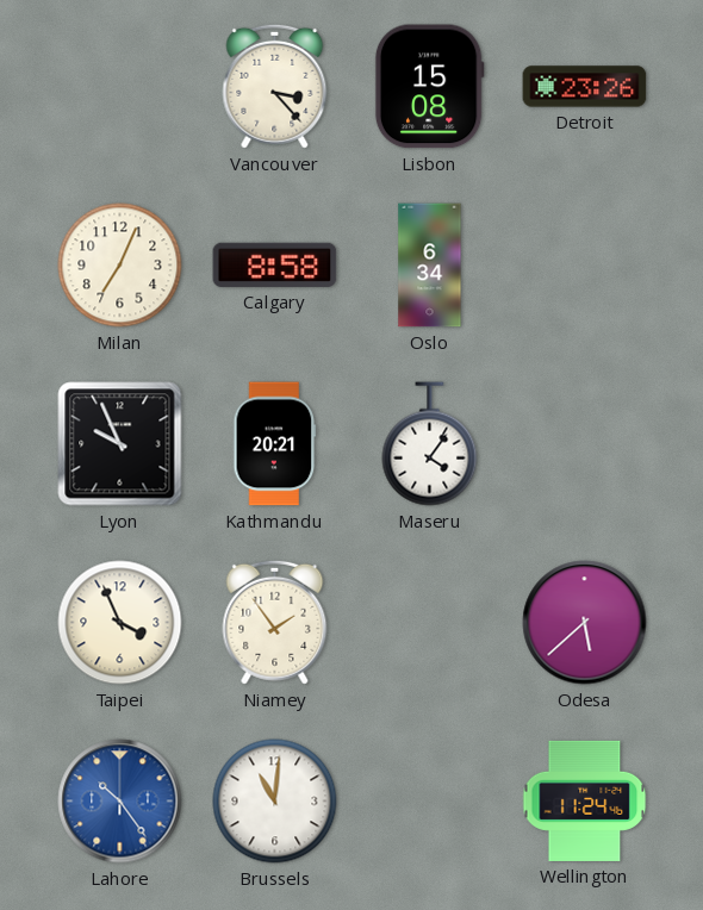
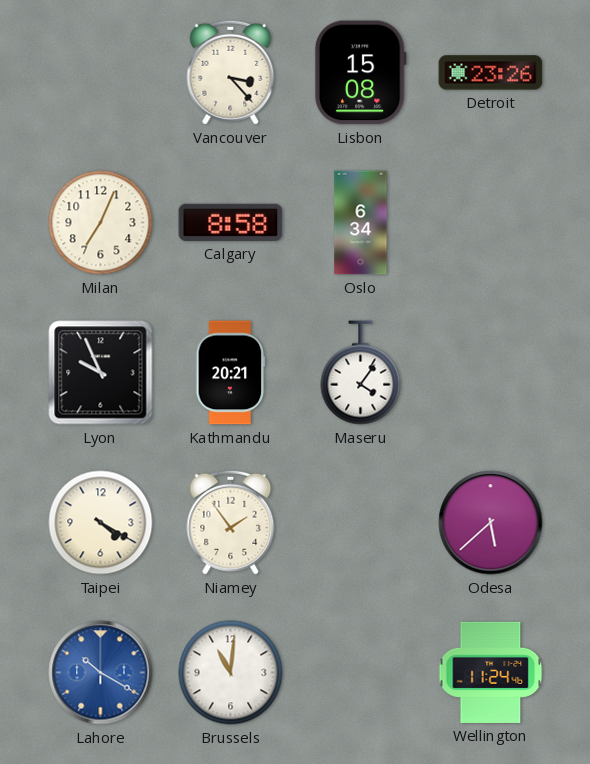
Taipei: 3:56 -> 4:20
Lahore: 10:24 -> 10:20
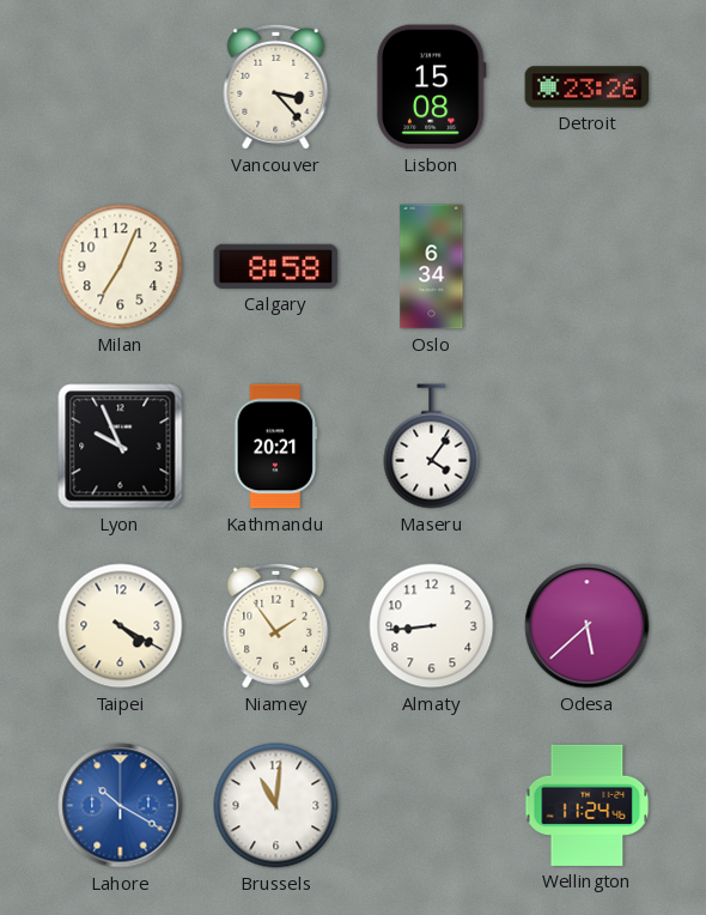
Almaty: none -> 8:44
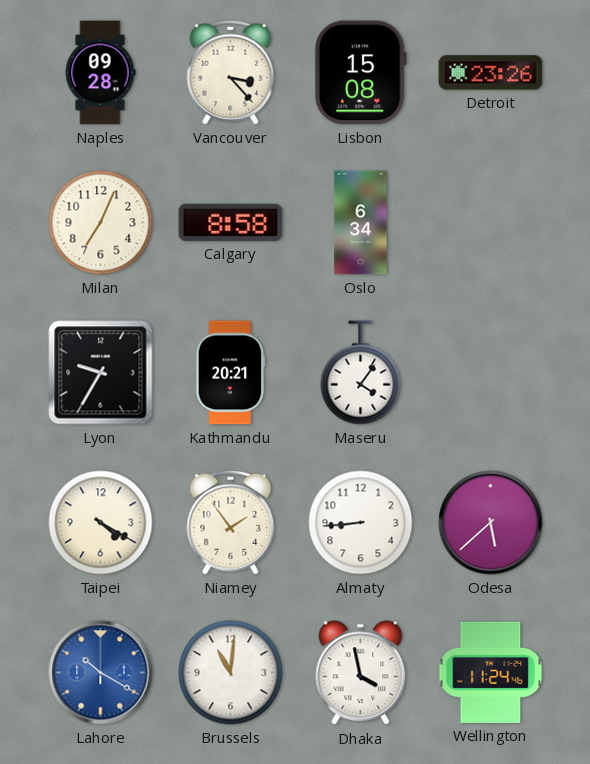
Naples: none -> 09:28
Lyon: 9:56 -> 9:35
Dhaka: none -> 3:58
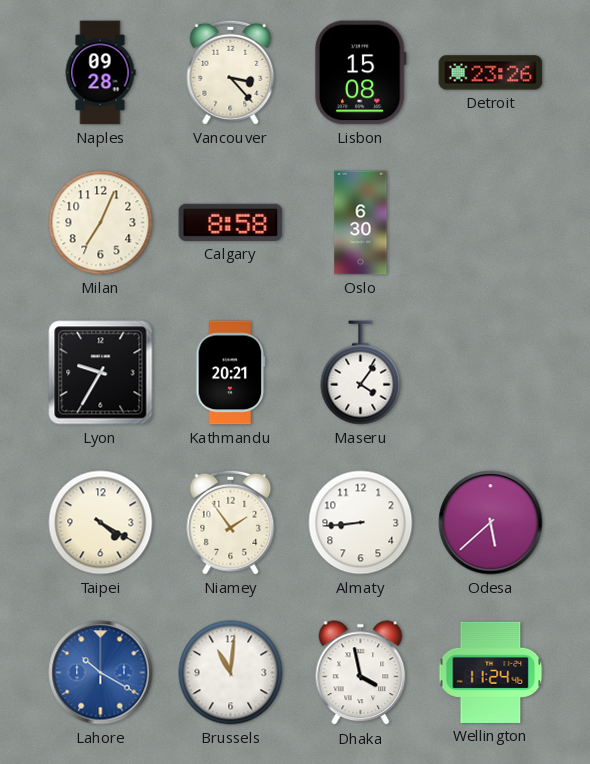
Oslo: 6:34 -> 6:30
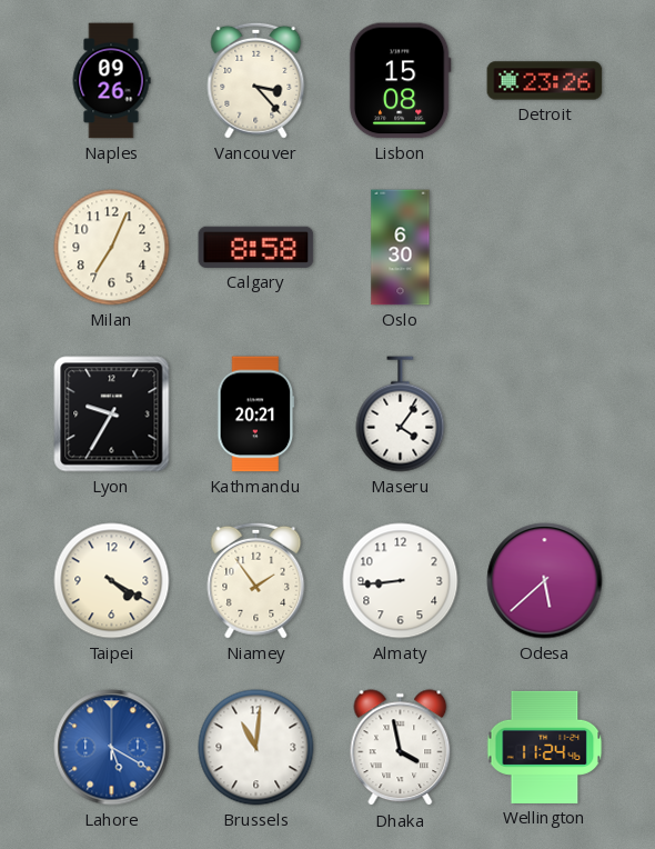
Naples: 09:28 -> 09:26
Lahore: 10:20 -> 5:20
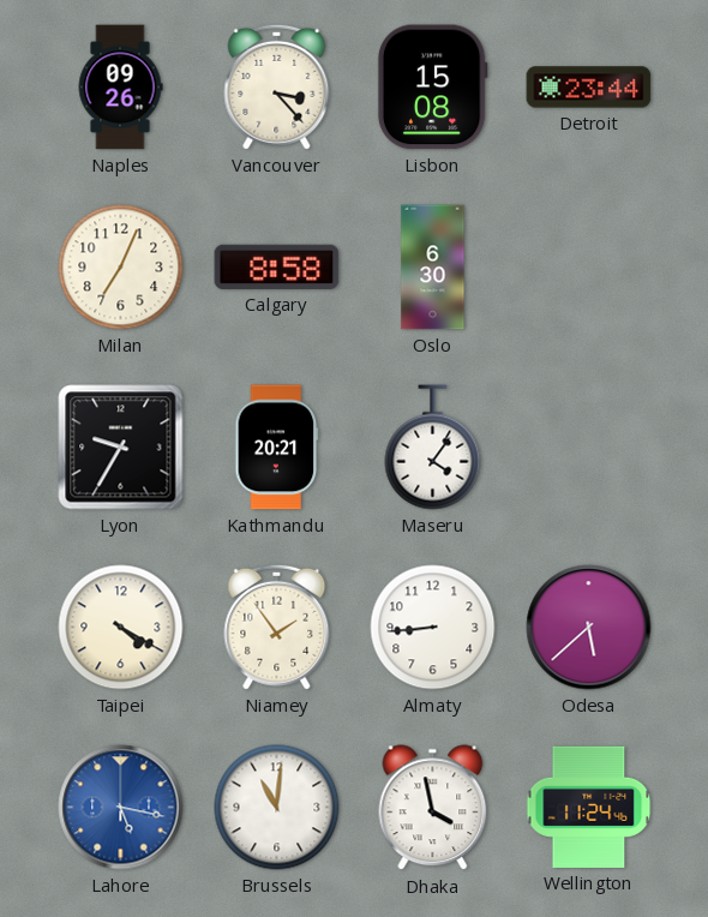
Detroit: 23:26 -> 23:44
Lahore: 5:20 -> 5:17
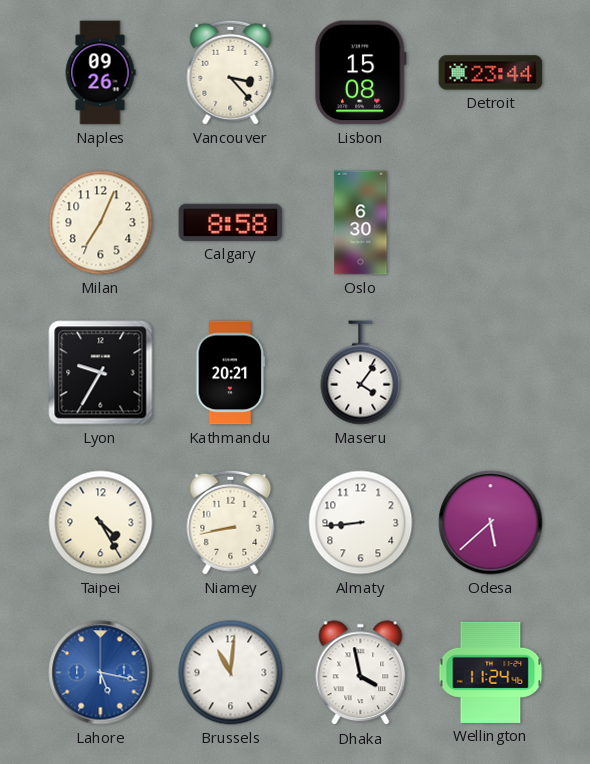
Taipei: 4:20 -> 4:25
Niamey: 1:54 -> 8:43
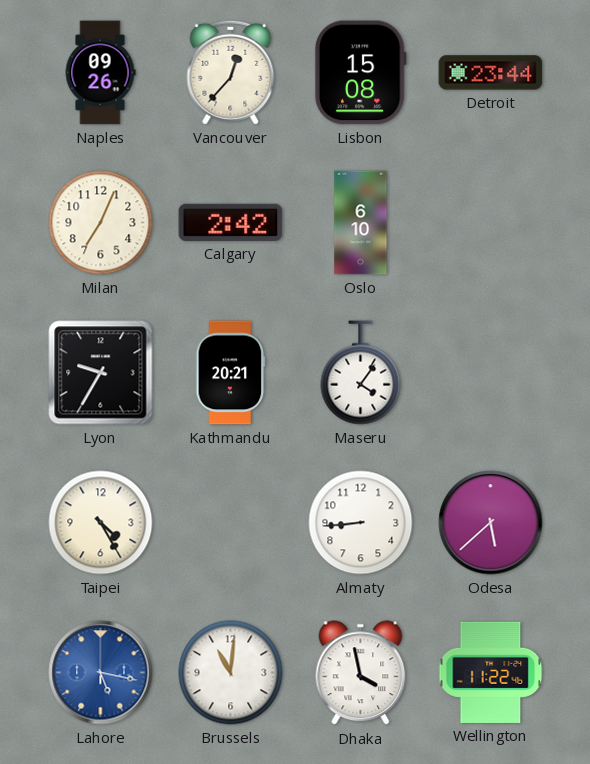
Vancouver: 3:23 -> 12:37
Calgary: 8:58 -> 2:42
Oslo: 6:30 -> 6:10
Niamey: 8:43 -> none
Wellington: 11:24 -> 11:22
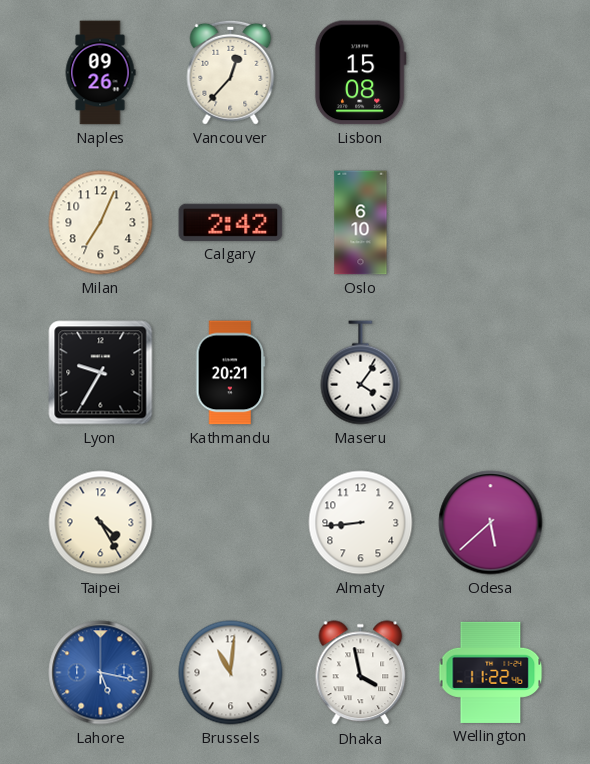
Detroit: 23:44 -> none
